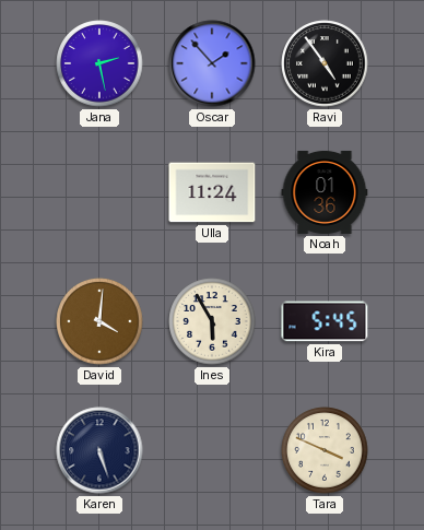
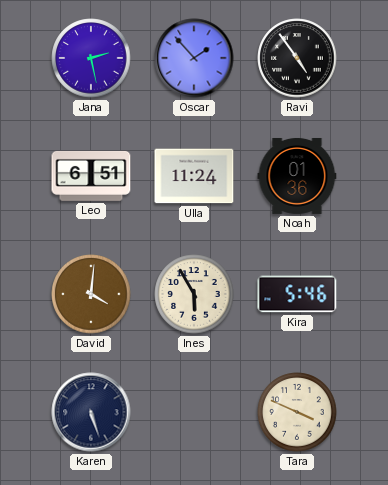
Leo: none -> 6:51
Kira: 5:45 -> 5:46
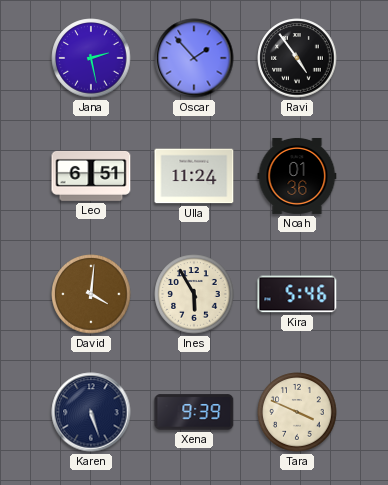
Xena: none -> 9:39
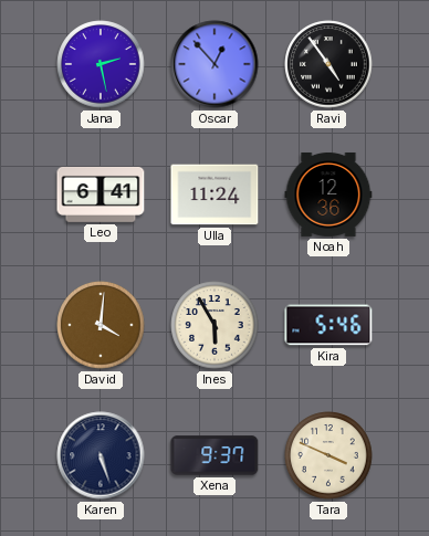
Oscar: 1:53 -> 12:53
Leo: 6:51 -> 6:41
Noah: 01:36 -> 12:36
Xena: 9:39 -> 9:37
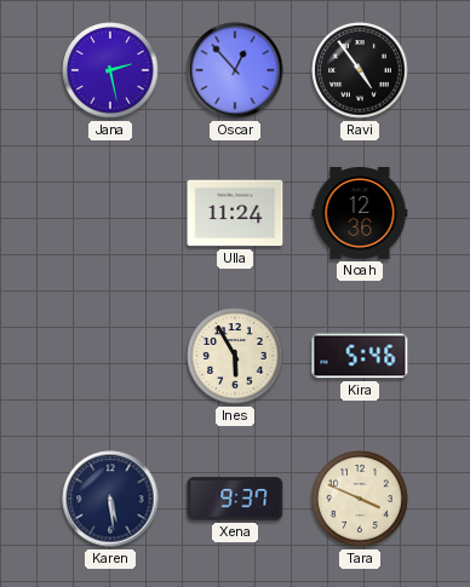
Leo: 6:41 -> none
David: 4:01 -> none
Karen: 5:27 -> 5:29
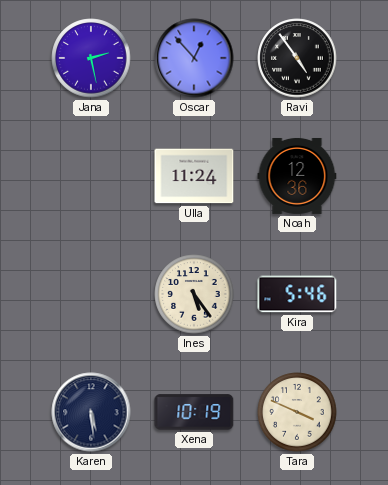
Ines: 5:55 -> 5:24
Xena: 9:37 -> 10:19
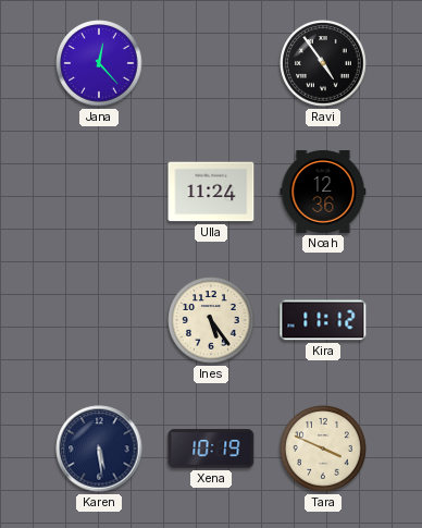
Jana: 2:28 -> 12:23
Oscar: 12:53 -> none
Kira: 5:46 -> 11:12
